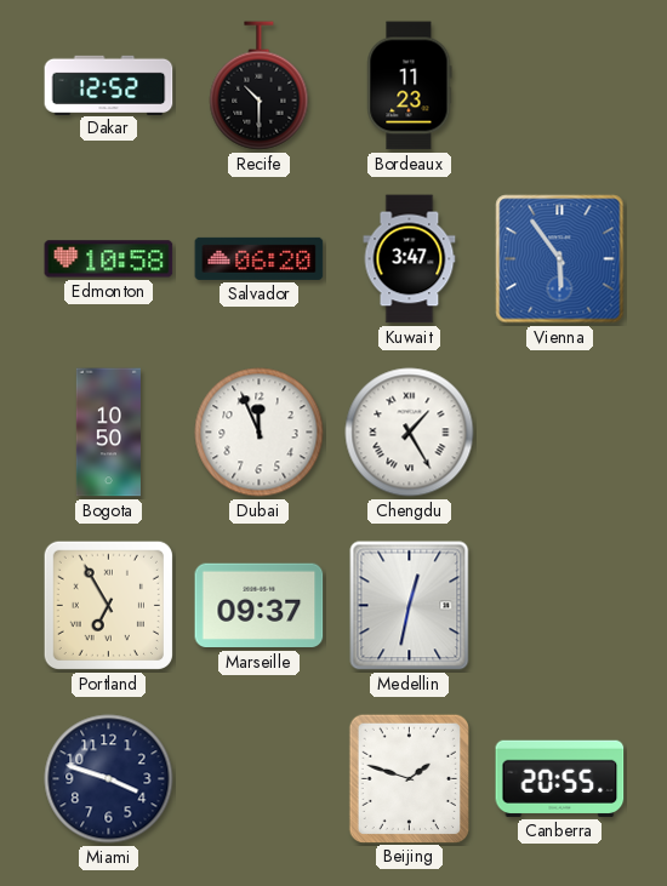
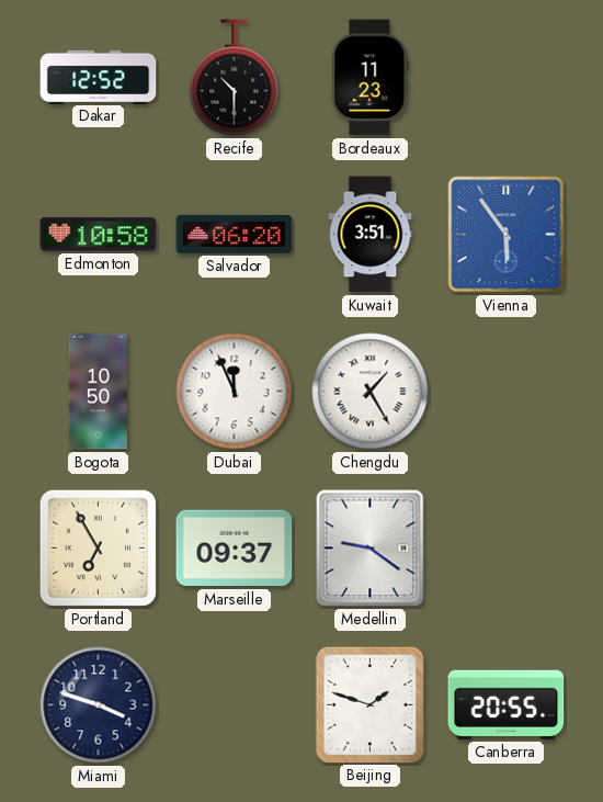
Kuwait: 3:47 -> 3:51
Medellin: 12:32 -> 9:21
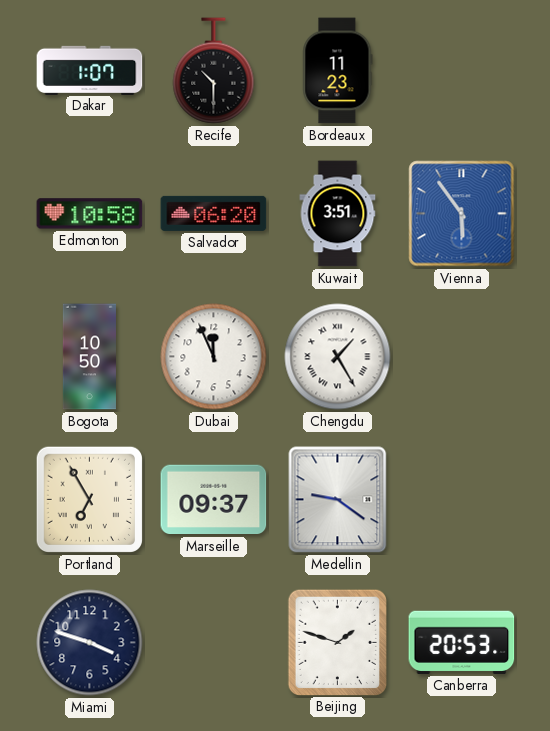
Dakar: 12:52 -> 1:07
Canberra: 20:55 -> 20:53
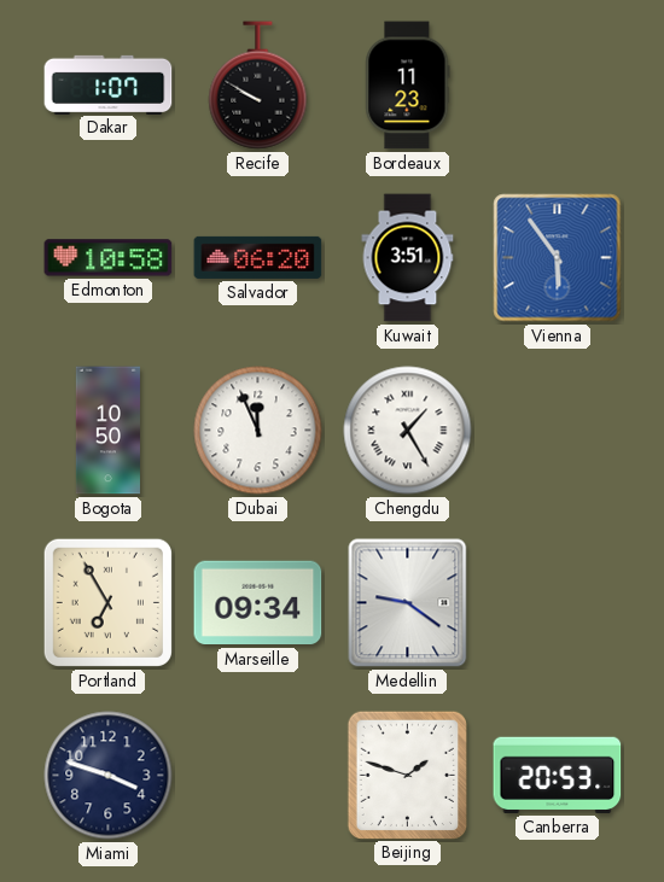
Recife: 10:30 -> 9:50
Marseille: 09:37 -> 09:34
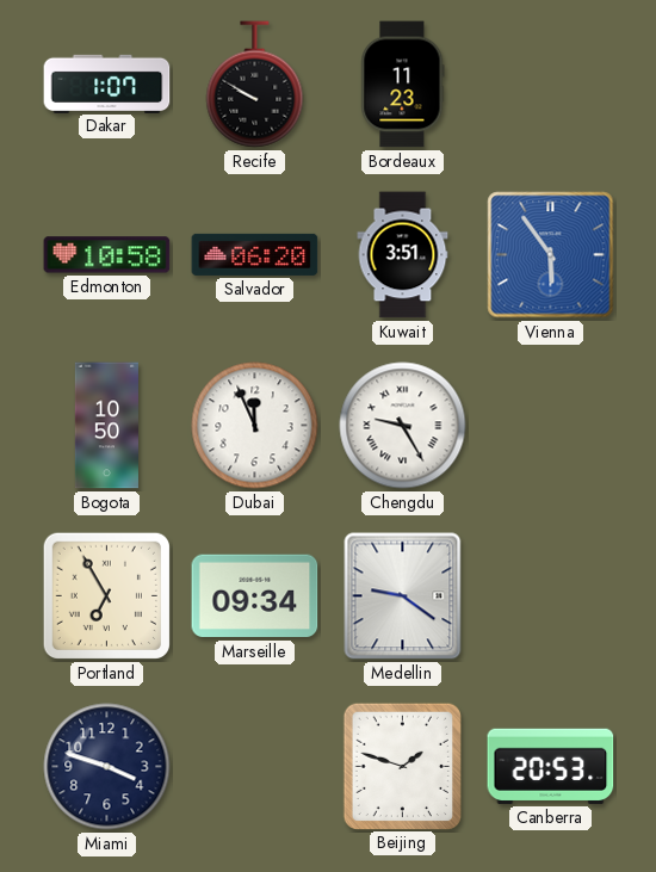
Chengdu: 1:25 -> 9:25
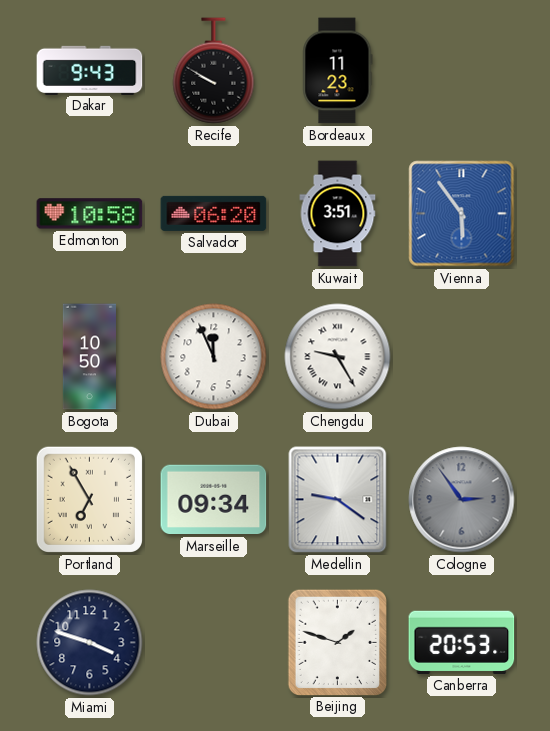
Dakar: 1:07 -> 9:43
Cologne: none -> 2:54
